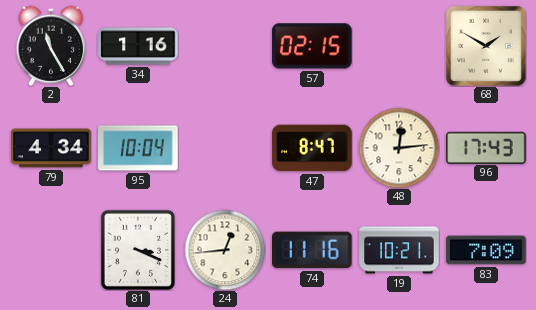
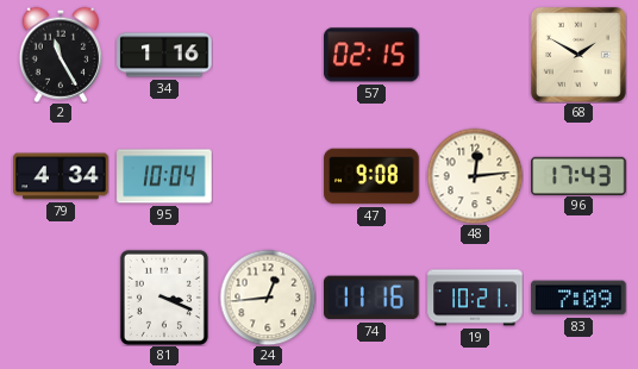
47: 8:47 -> 9:08
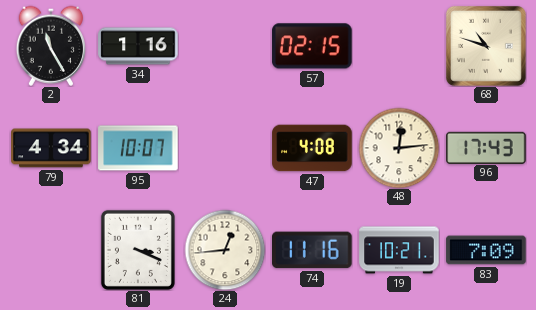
68: 1:50 -> 10:48
95: 10:04 -> 10:07
47: 9:08 -> 4:08
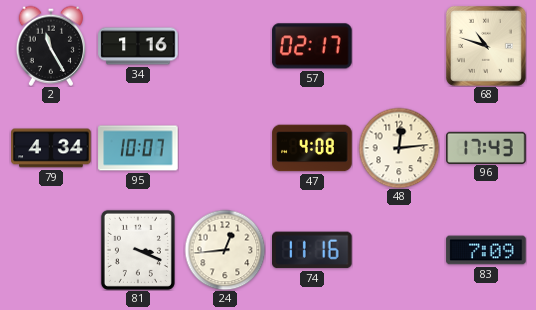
57: 02:15 -> 02:17
19: 10:21 -> none
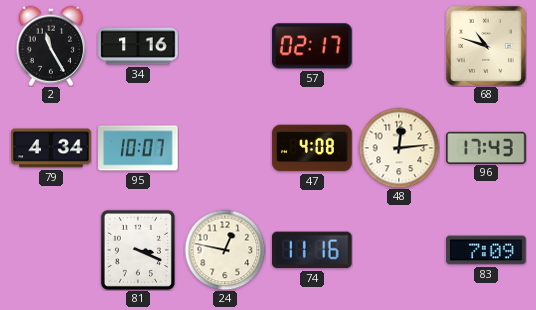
24: 12:44 -> 12:47
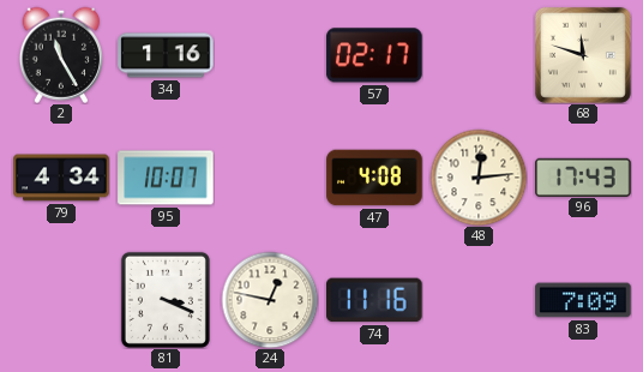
68: 10:48 -> 11:48
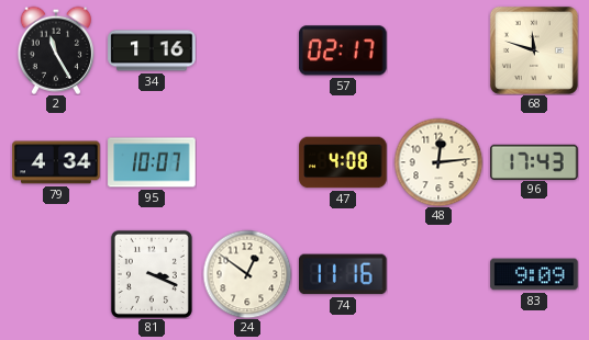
24: 12:47 -> 12:51
83: 7:09 -> 9:09
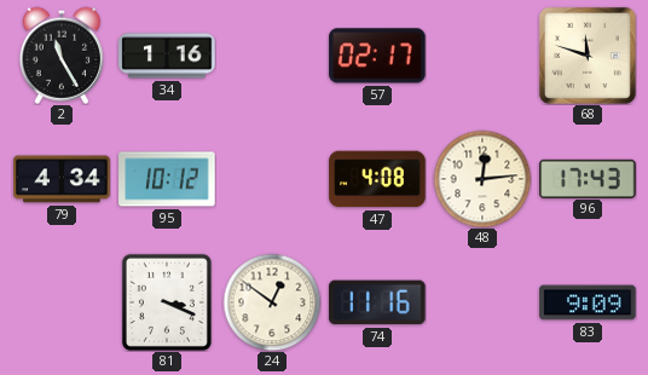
95: 10:07 -> 10:12
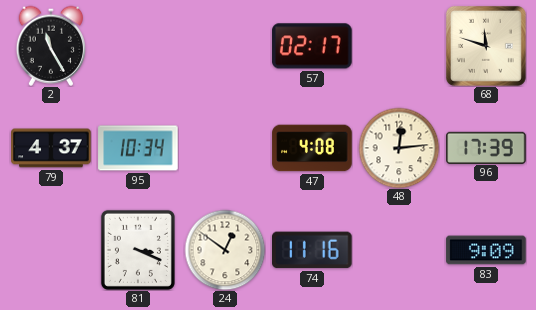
34: 1:16 -> none
79: 4:34 -> 4:37
95: 10:12 -> 10:34
96: 17:43 -> 17:39
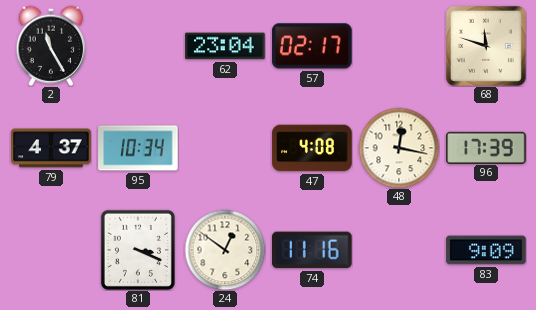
62: none -> 23:04
48: 12:14 -> 12:17
